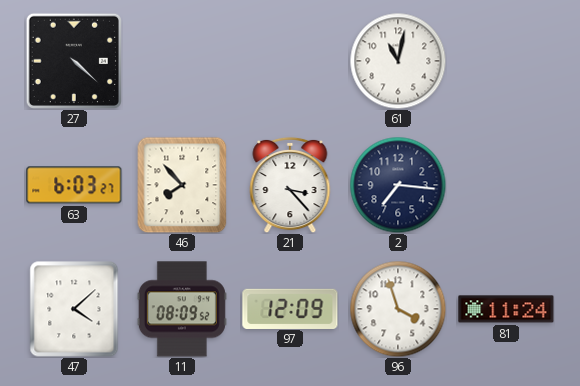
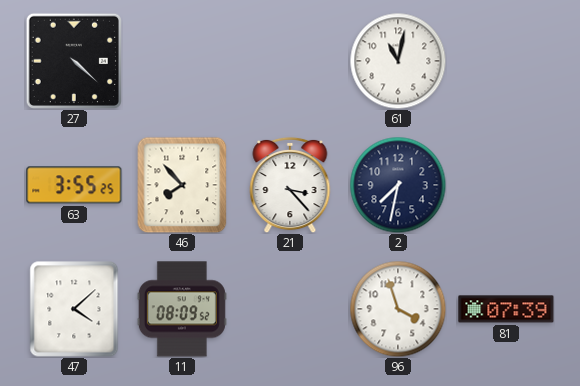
63: 6:03 -> 3:55
2: 7:16 -> 7:32
97: 12:09 -> none
81: 11:24 -> 07:39
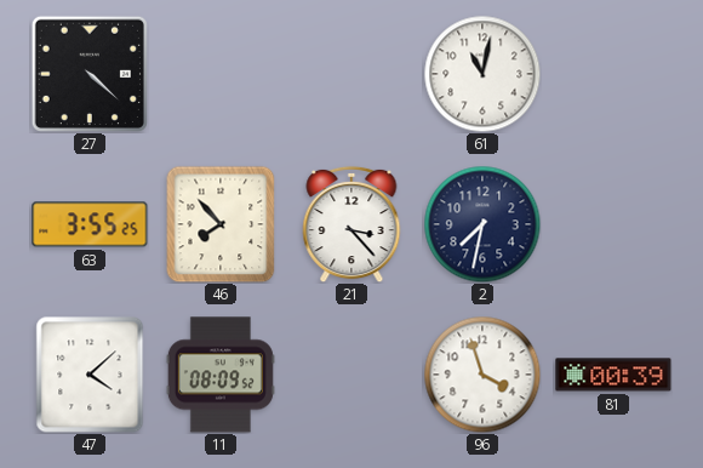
81: 07:39 -> 00:39
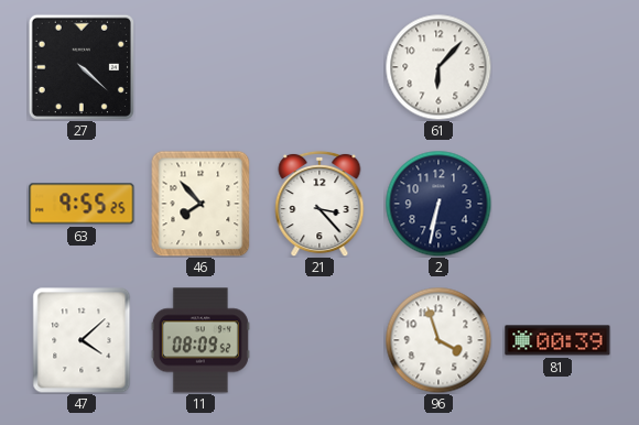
61: 11:02 -> 6:07
63: 3:55 -> 9:55
2: 7:32 -> 6:32
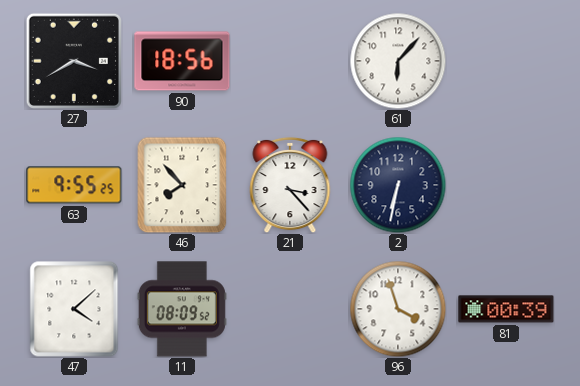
27: 4:22 -> 3:40
90: none -> 18:56
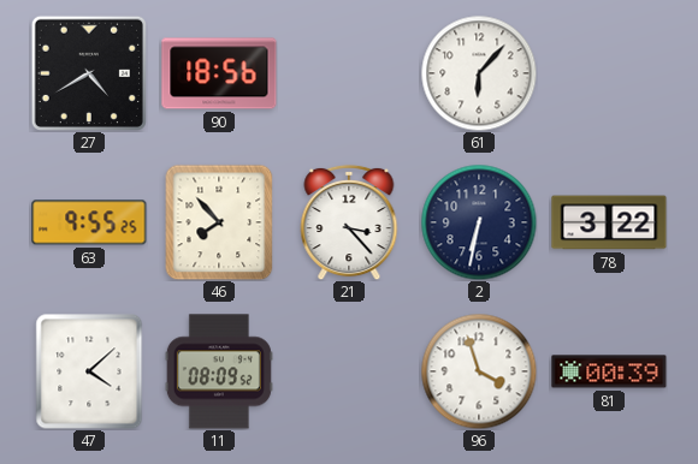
27: 3:40 -> 4:40
78: none -> 3:22
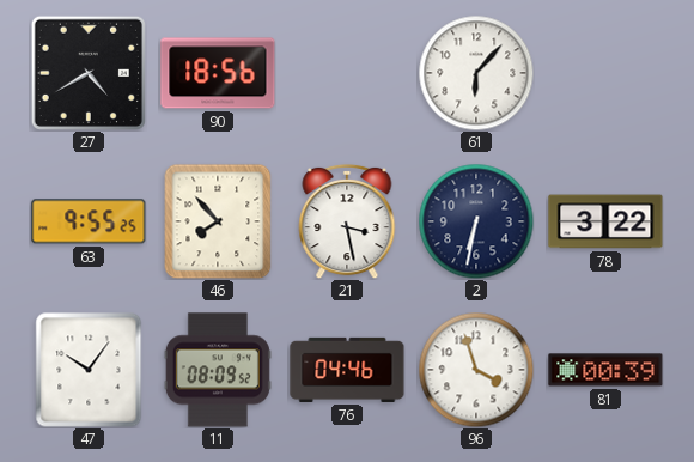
21: 3:23 -> 3:28
47: 4:08 -> 10:06
76: none -> 04:46
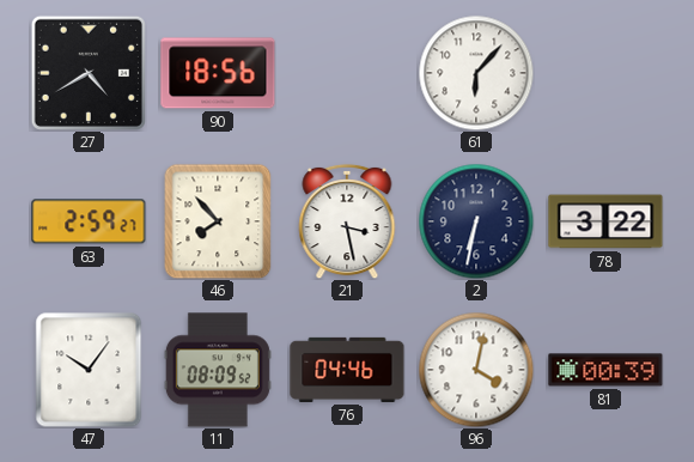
63: 9:55 -> 2:59
96: 3:57 -> 4:02
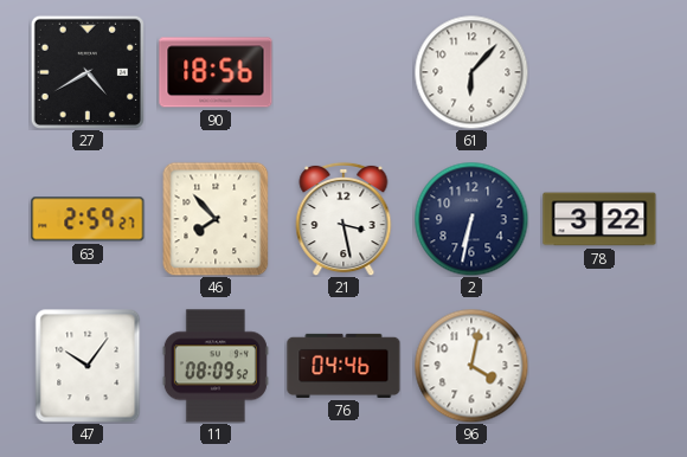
81: 00:39 -> none
